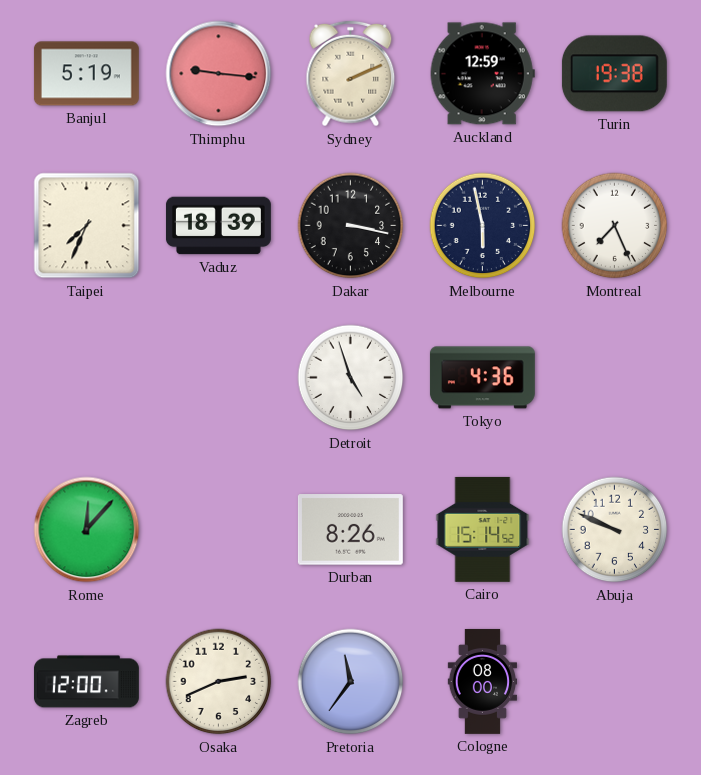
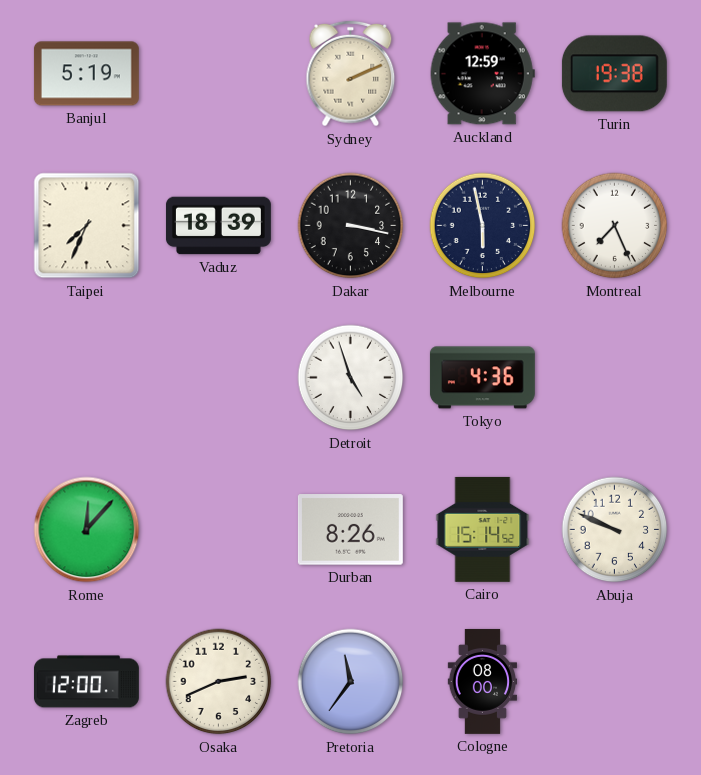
Thimphu: 9:16 -> none
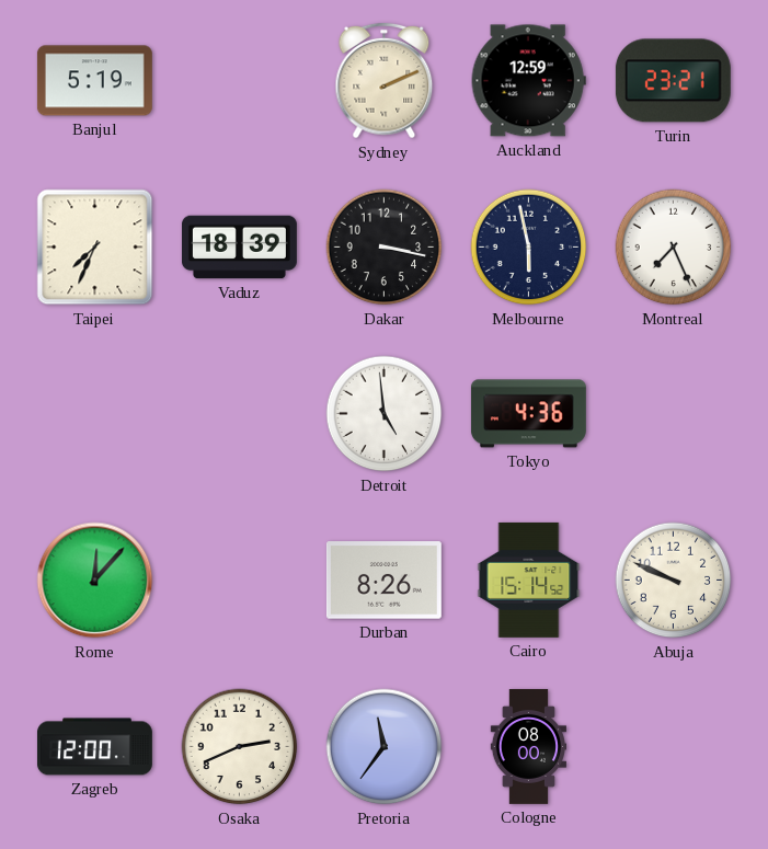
Turin: 19:38 -> 23:21
Detroit: 4:57 -> 4:59
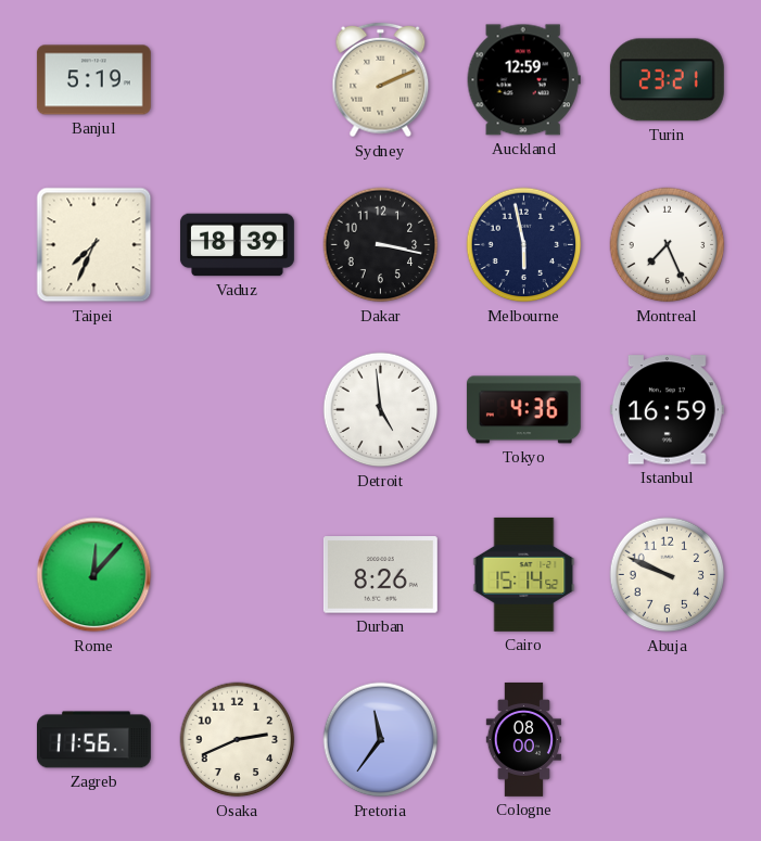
Istanbul: none -> 16:59
Zagreb: 12:00 -> 11:56
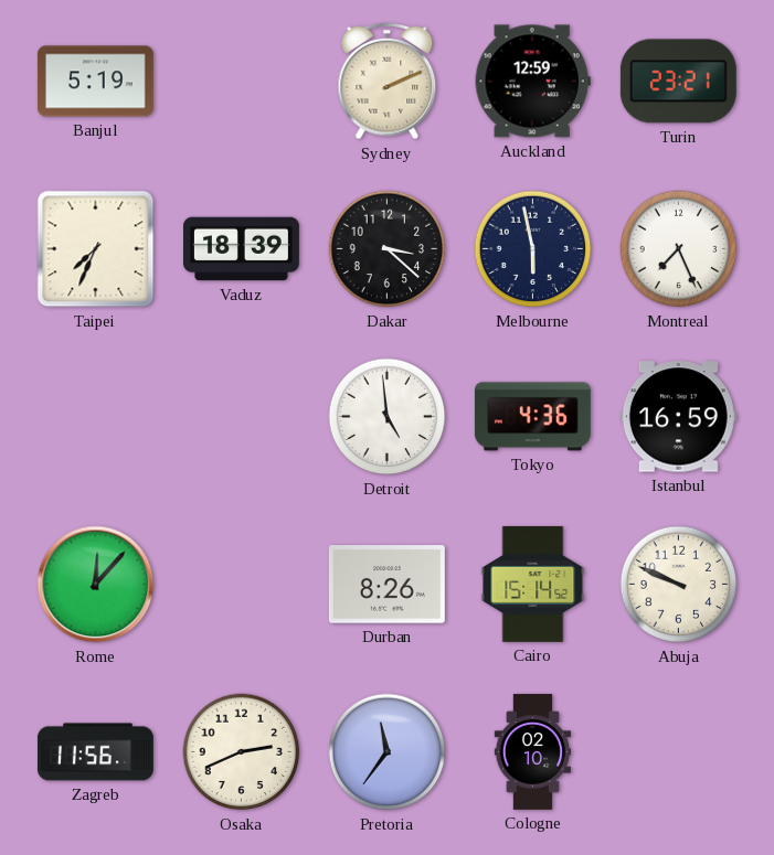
Dakar: 3:17 -> 3:22
Cologne: 08:00 -> 02:10
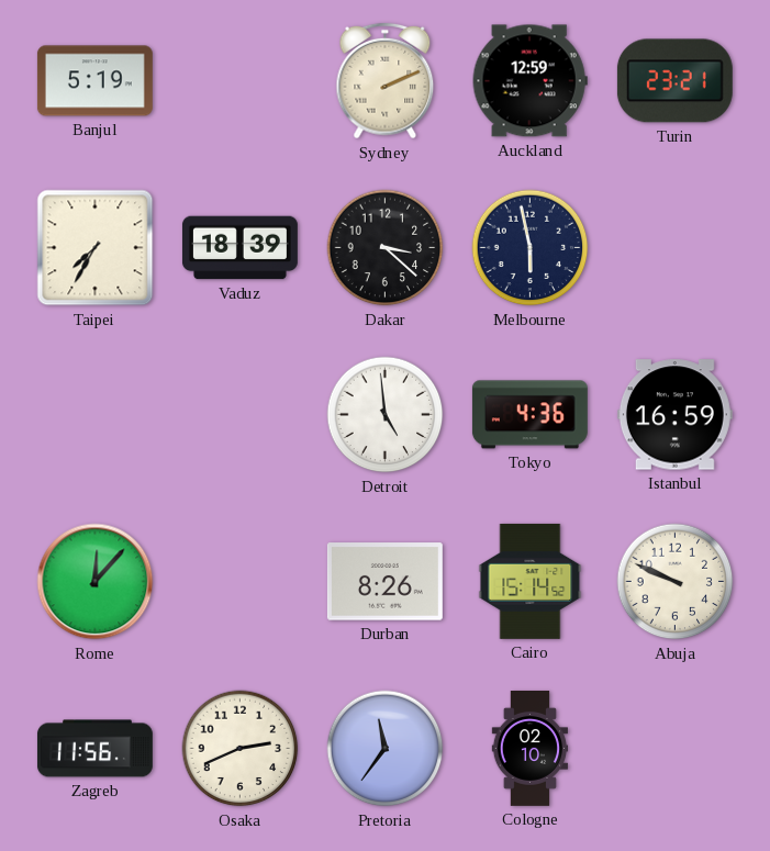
Taipei: 7:34 -> 7:35
Montreal: 7:26 -> none
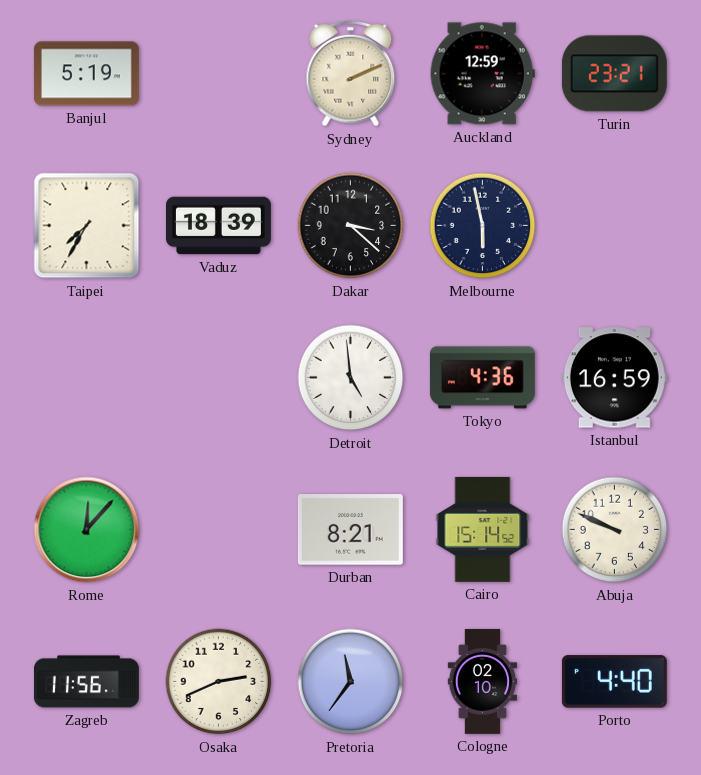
Durban: 8:26 -> 8:21
Porto: none -> 4:40
